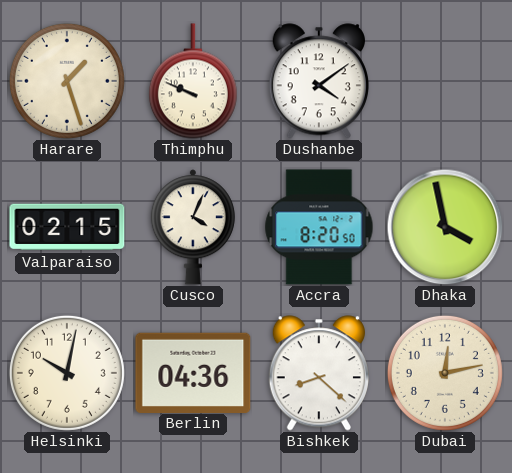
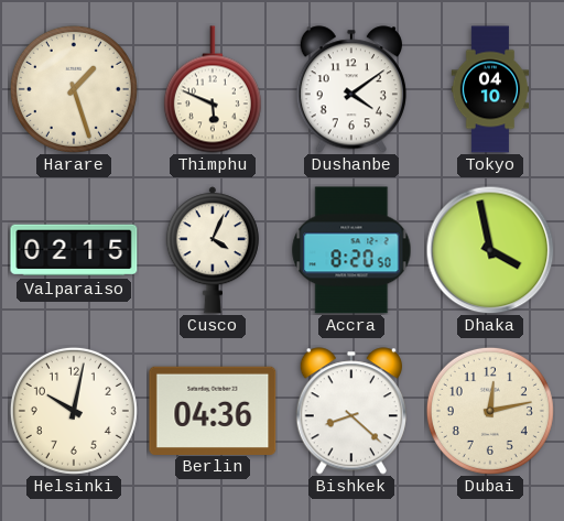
Thimphu: 9:49 -> 5:49
Tokyo: none -> 04:10
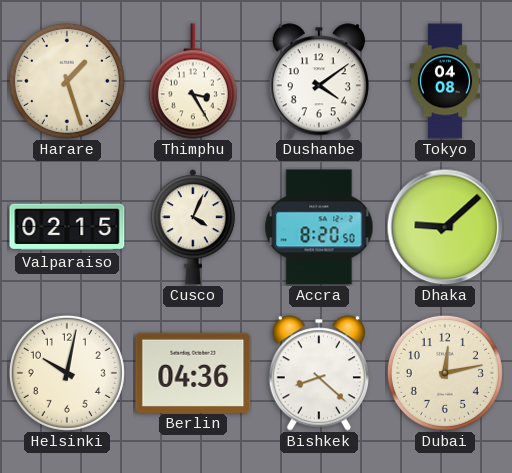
Thimphu: 5:49 -> 3:25
Tokyo: 04:10 -> 04:08
Dhaka: 3:58 -> 9:08
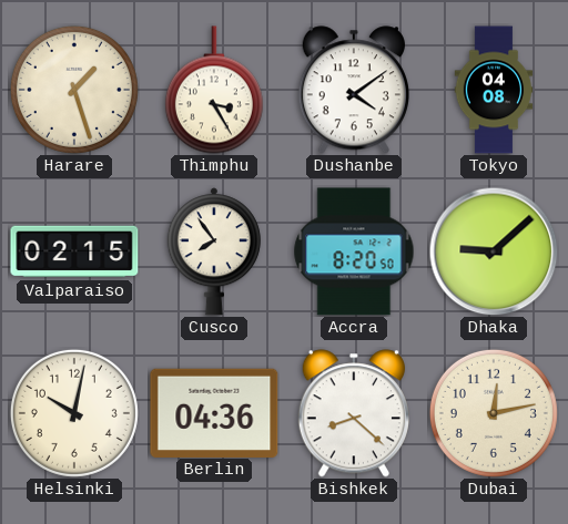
Cusco: 4:04 -> 7:54
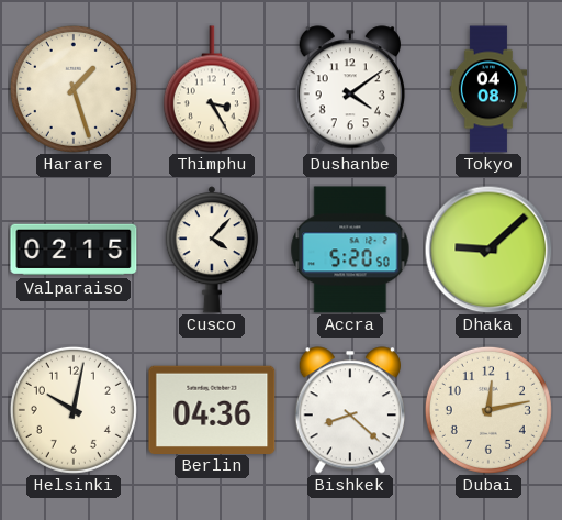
Cusco: 7:54 -> 4:07
Accra: 8:20 -> 5:20
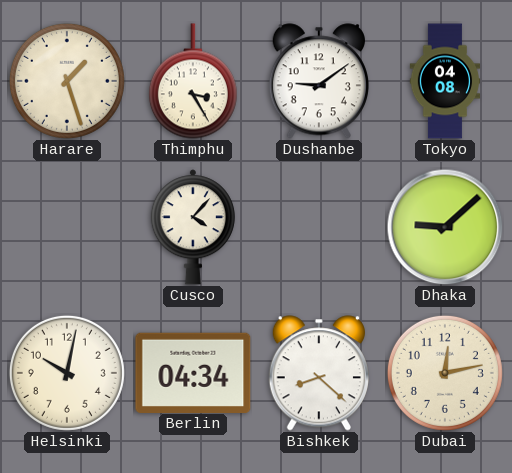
Dushanbe: 4:09 -> 9:09
Valparaiso: 02:15 -> none
Accra: 5:20 -> none
Berlin: 04:36 -> 04:34
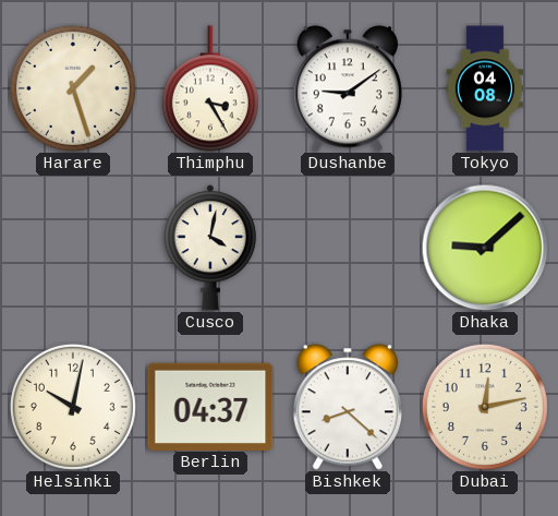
Cusco: 4:07 -> 4:02
Berlin: 04:34 -> 04:37
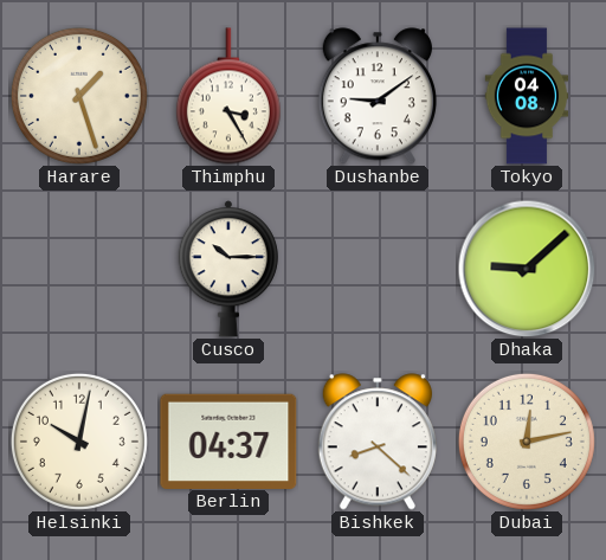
Cusco: 4:02 -> 10:15
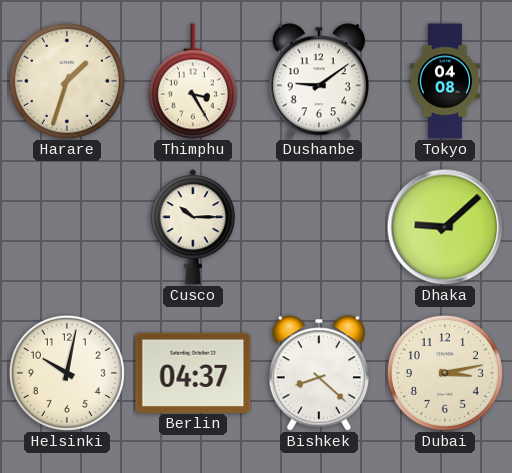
Harare: 1:27 -> 1:33
Dubai: 12:13 -> 3:13
